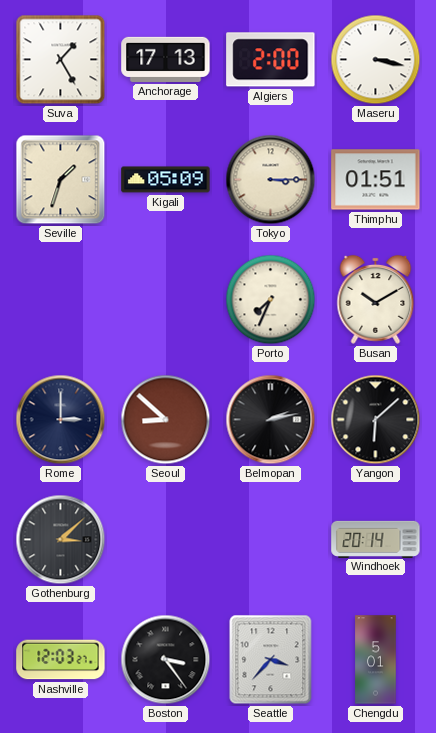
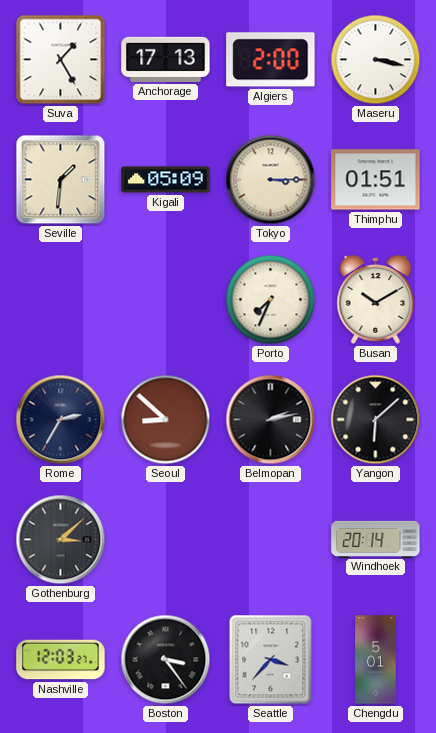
Seville: 1:33 -> 1:31
Rome: 3:00 -> 2:35
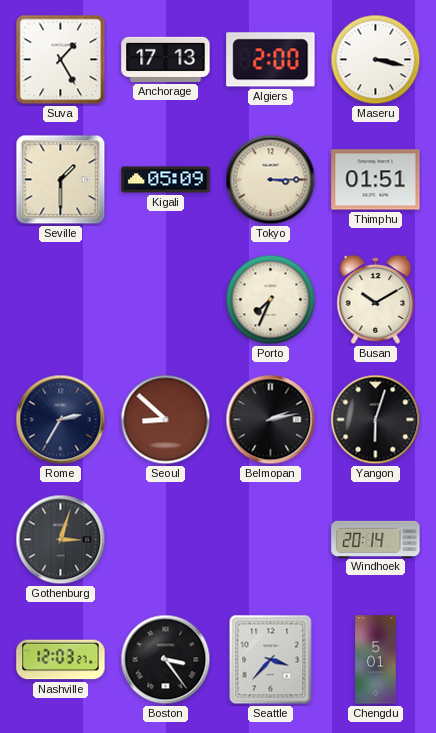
Seville: 1:31 -> 1:30
Yangon: 6:08 -> 6:03
Gothenburg: 3:08 -> 3:03
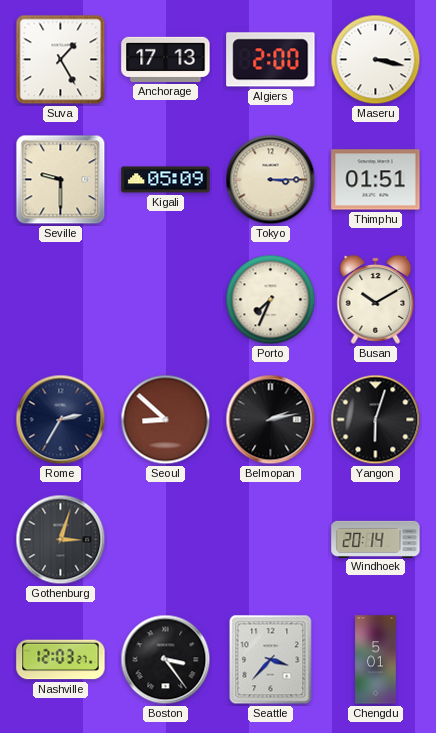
Seville: 1:30 -> 9:30
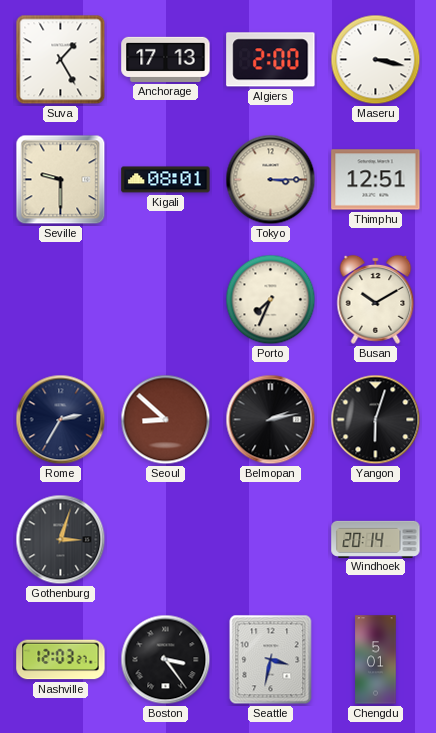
Kigali: 05:09 -> 08:01
Thimphu: 01:51 -> 12:51
Seattle: 3:37 -> 3:32
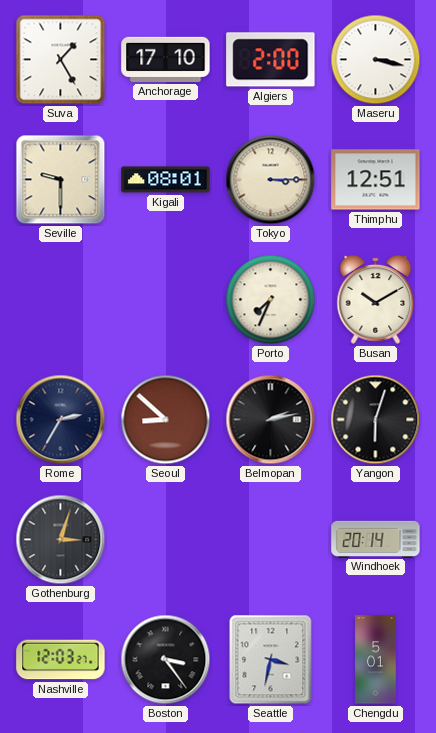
Anchorage: 17:13 -> 17:10
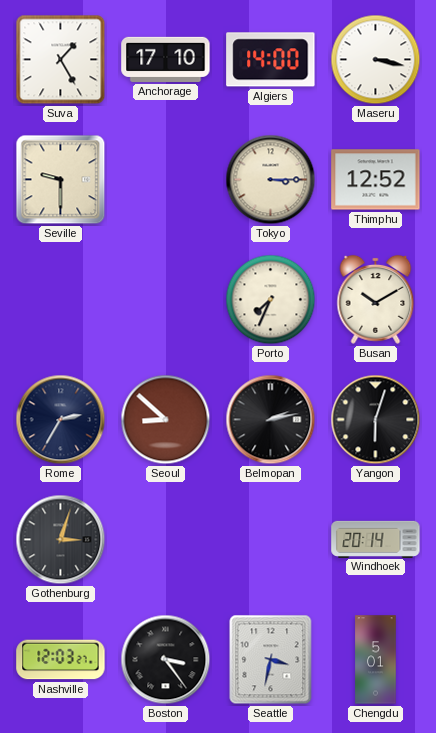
Algiers: 2:00 -> 14:00
Kigali: 08:01 -> none
Thimphu: 12:51 -> 12:52
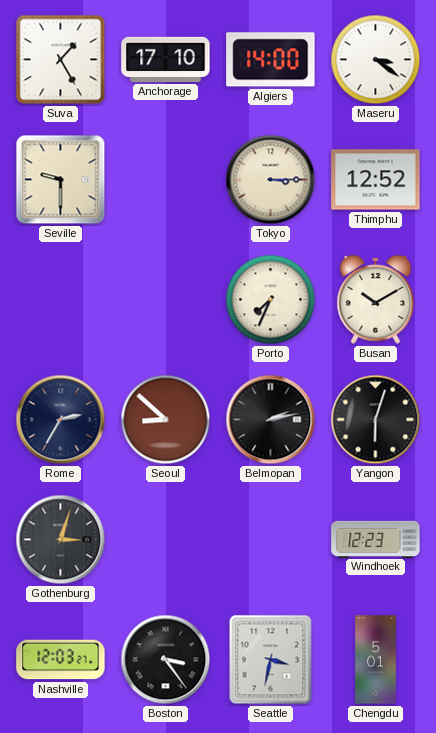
Maseru: 3:17 -> 3:21
Windhoek: 20:14 -> 12:23
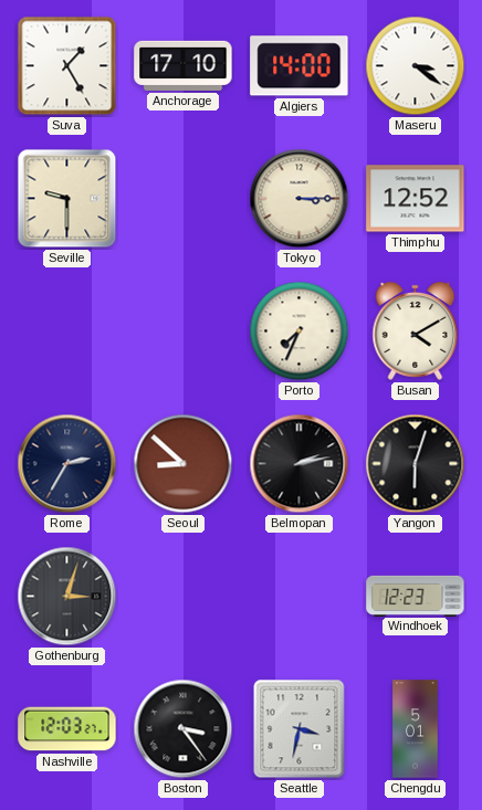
Busan: 10:10 -> 4:10
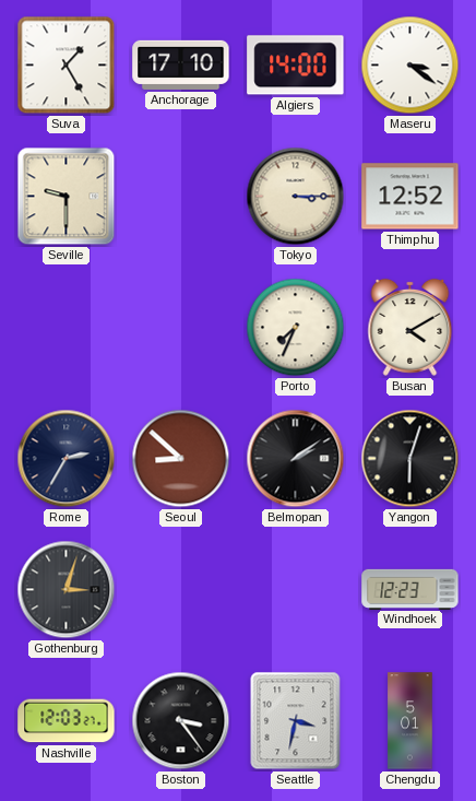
Belmopan: 2:13 -> 2:09
